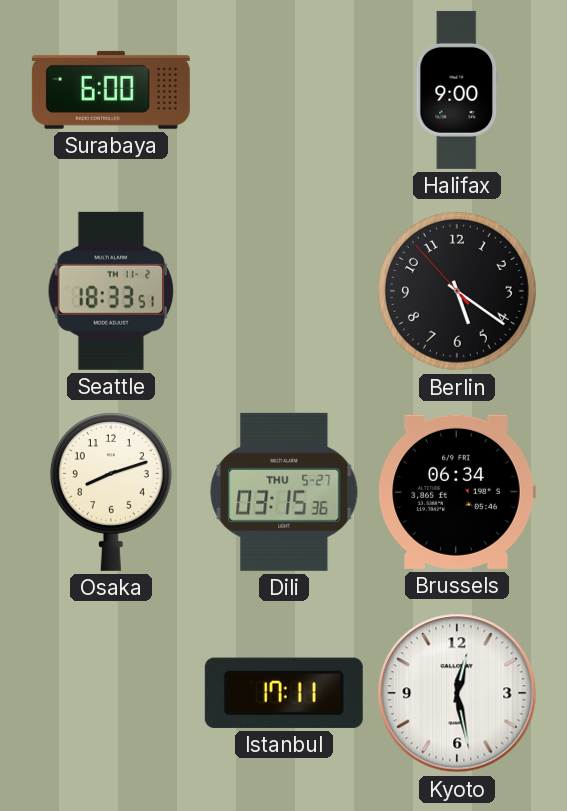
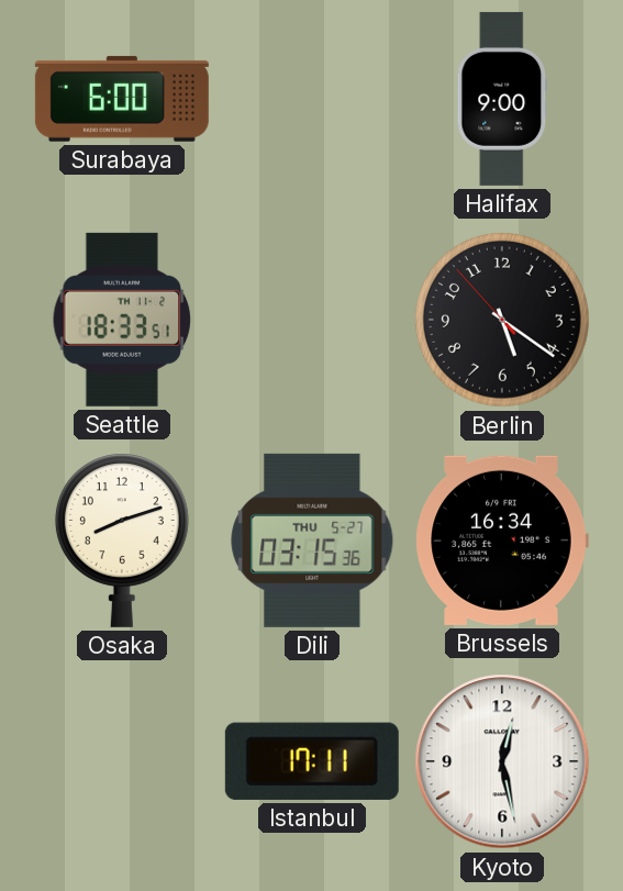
Brussels: 06:34 -> 16:34
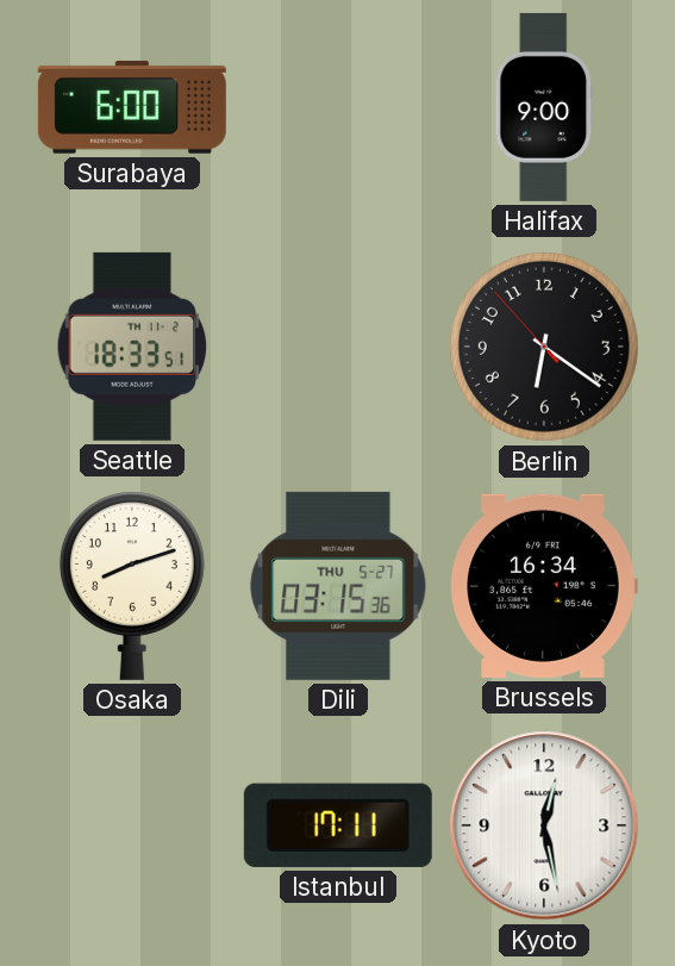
Berlin: 5:20 -> 6:20
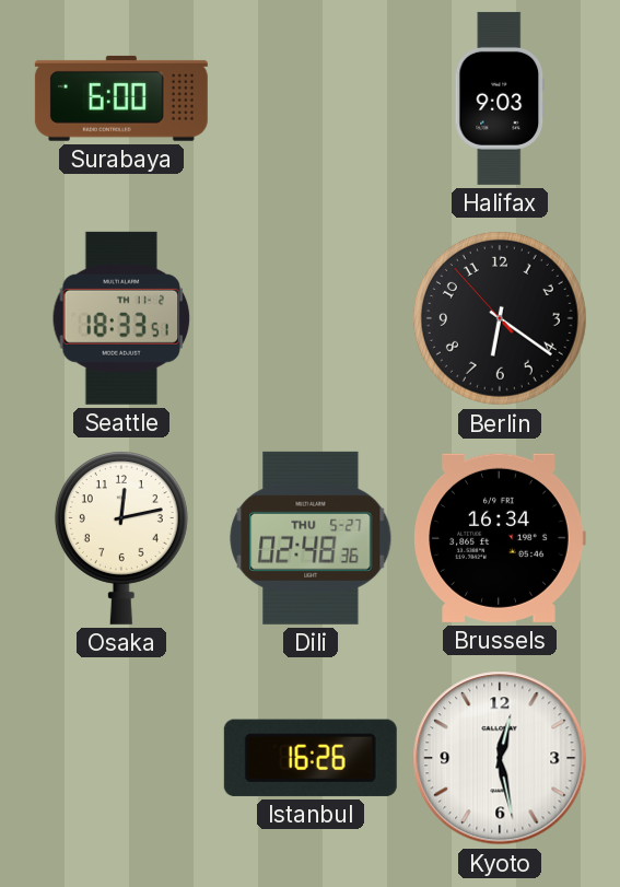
Halifax: 9:00 -> 9:03
Osaka: 8:12 -> 12:13
Dili: 03:15 -> 02:48
Istanbul: 17:11 -> 16:26
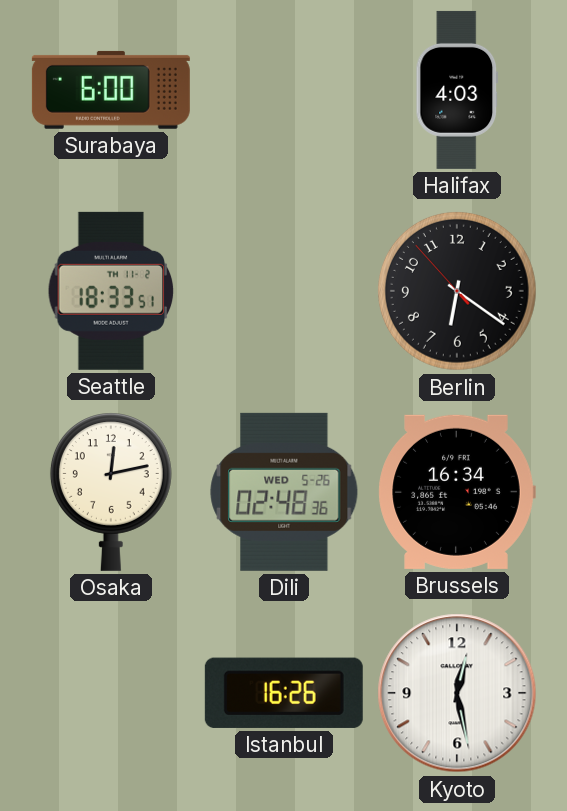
Halifax: 9:03 -> 4:03
Dili date: THU 5-27 -> WED 5-26
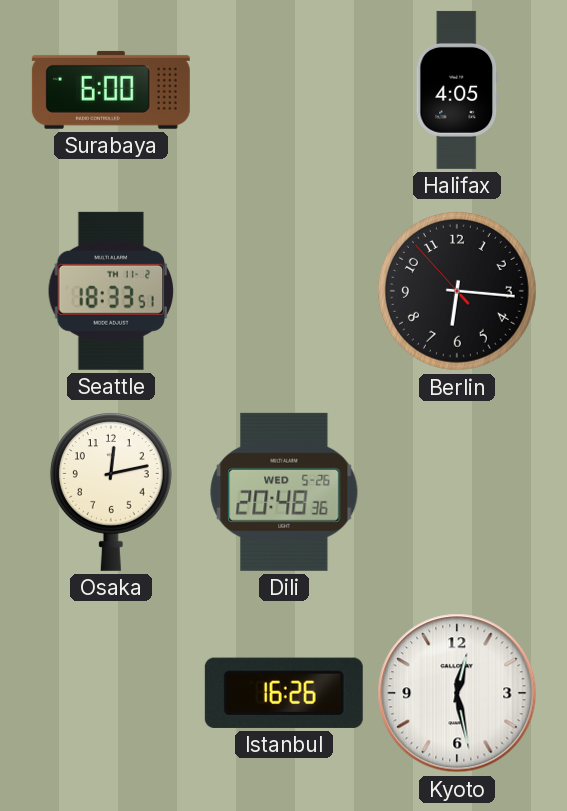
Halifax: 4:03 -> 4:05
Berlin: 6:20 -> 6:15
Dili: 02:48 -> 20:48
Brussels: 16:34 -> none
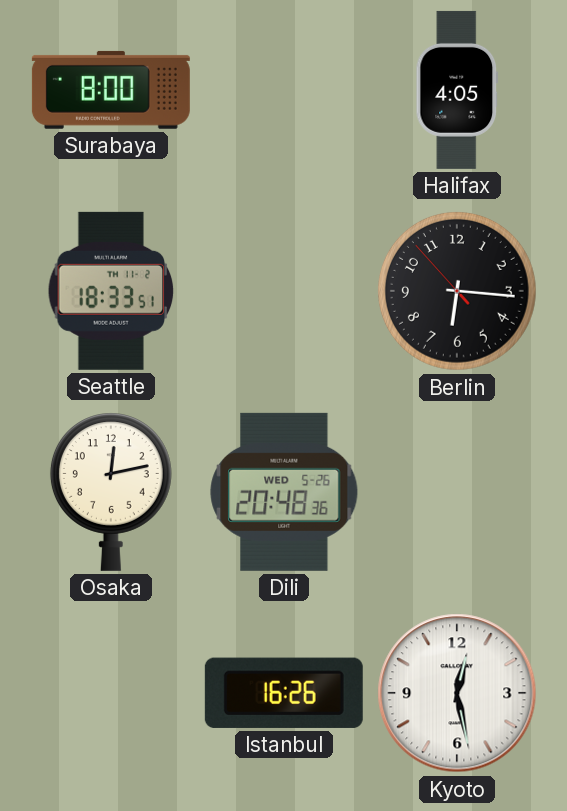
Surabaya: 6:00 -> 8:00
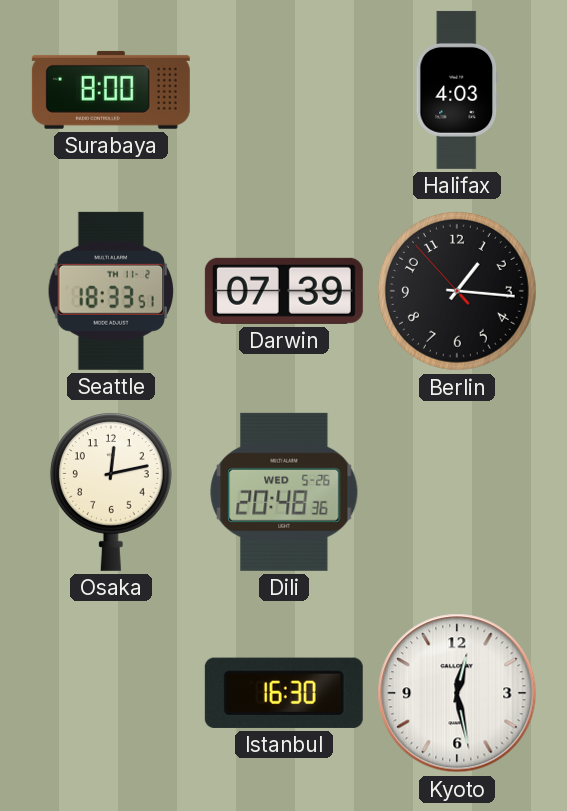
Halifax: 4:05 -> 4:03
Darwin: none -> 07:39
Berlin: 6:15 -> 1:15
Istanbul: 16:26 -> 16:30
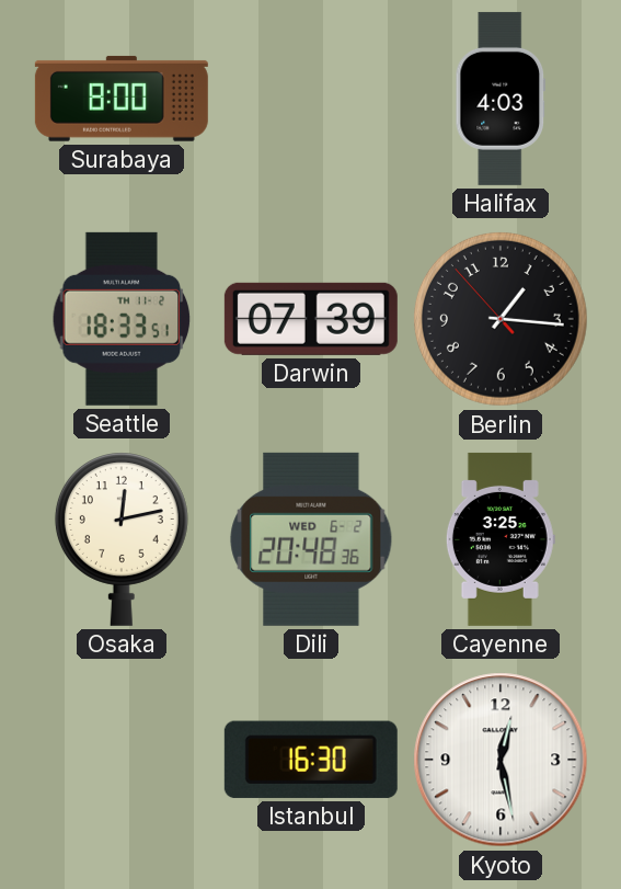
Dili date: WED 5-26 -> WED 6-2
Cayenne: none -> 3:25
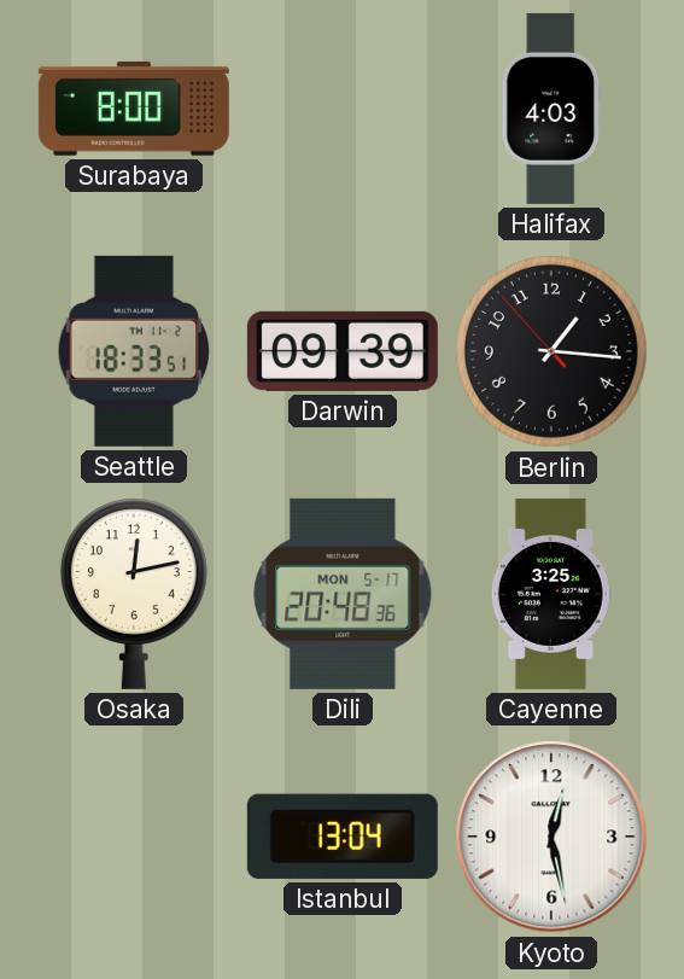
Darwin: 07:39 -> 09:39
Dili date: WED 6-2 -> MON 5-17
Istanbul: 16:30 -> 13:04
